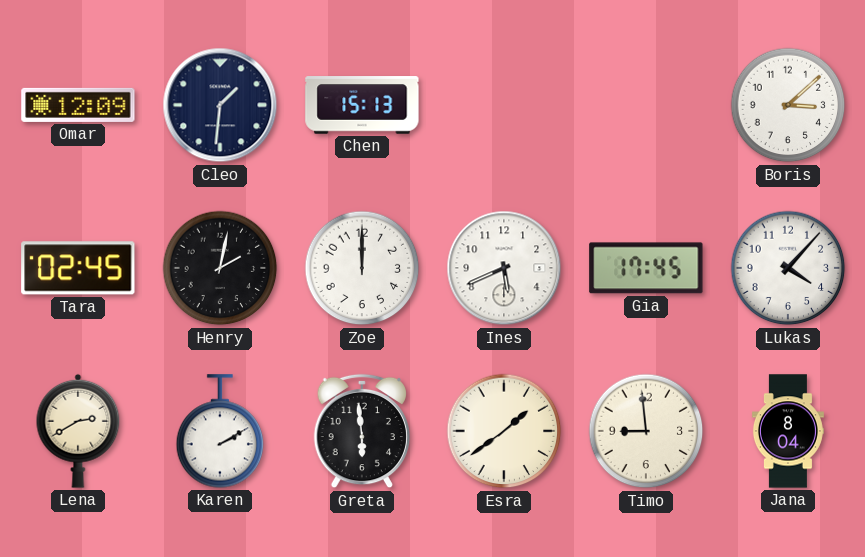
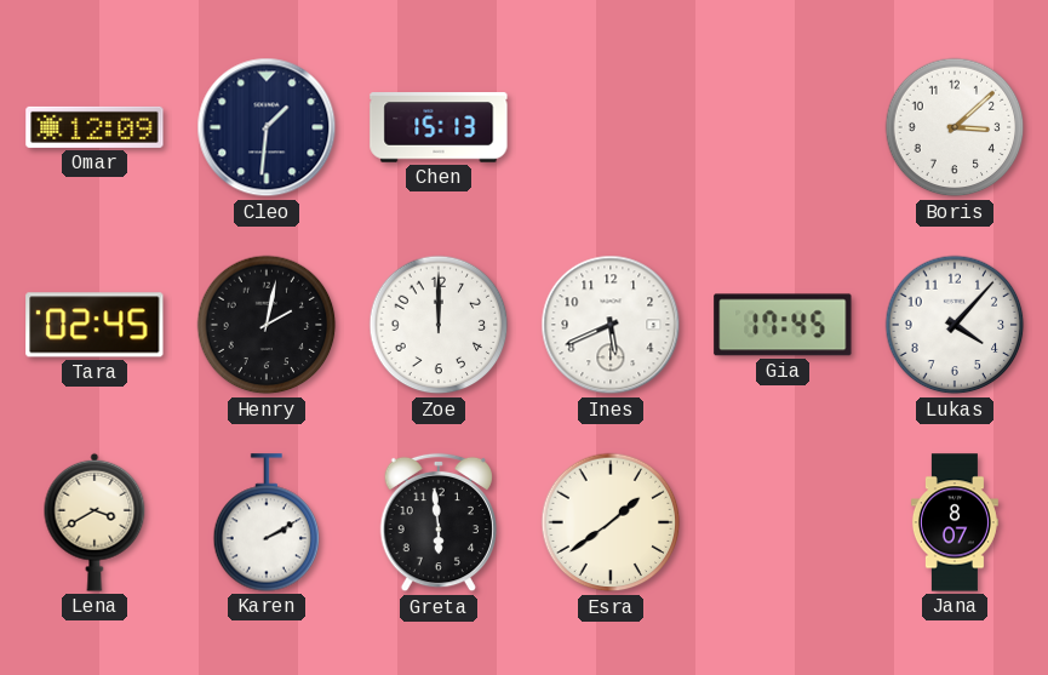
Lena: 2:40 -> 3:40
Timo: 8:59 -> none
Jana: 8:04 -> 8:07
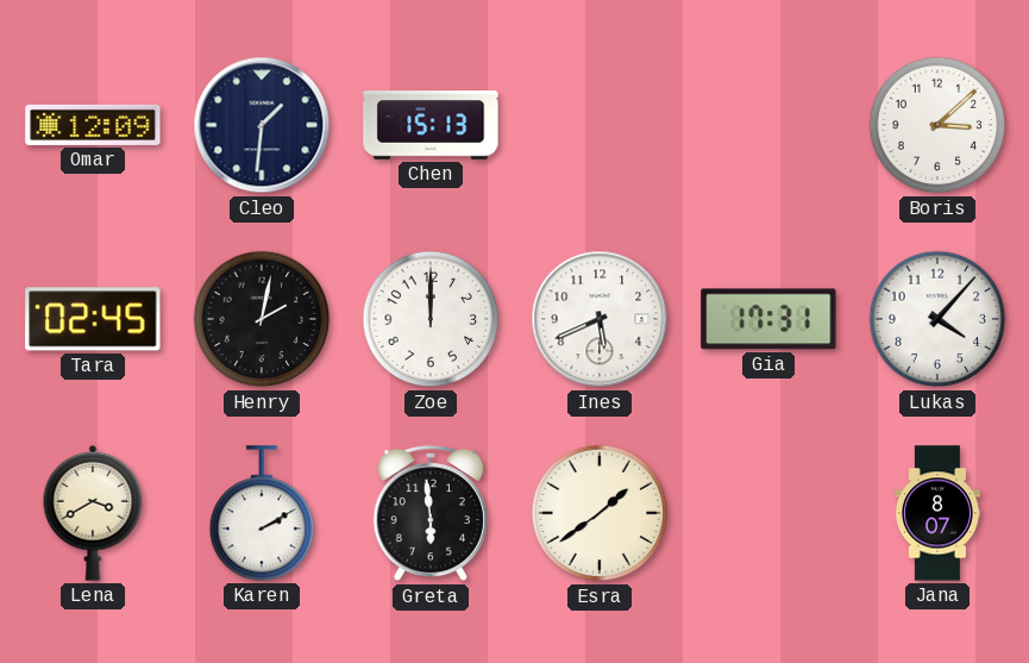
Gia: 17:45 -> 17:31
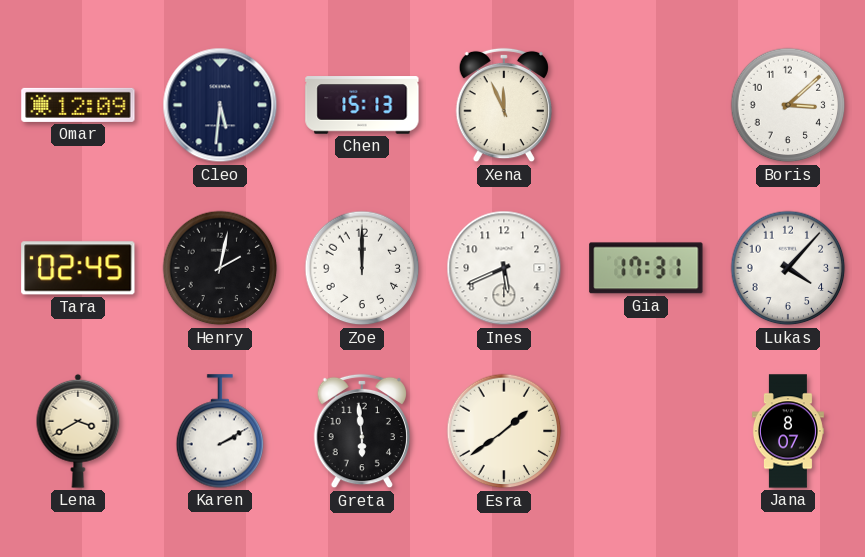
Cleo: 1:31 -> 5:31
Xena: none -> 11:56
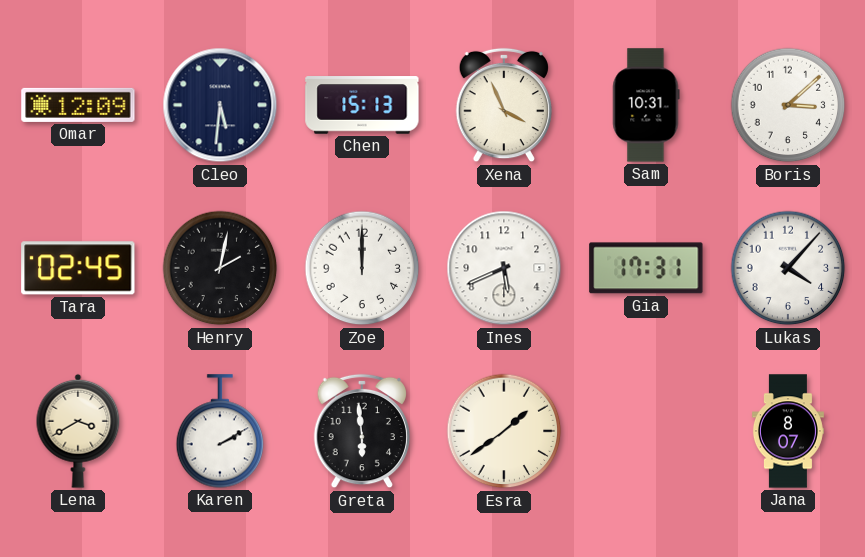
Xena: 11:56 -> 3:56
Sam: none -> 10:31
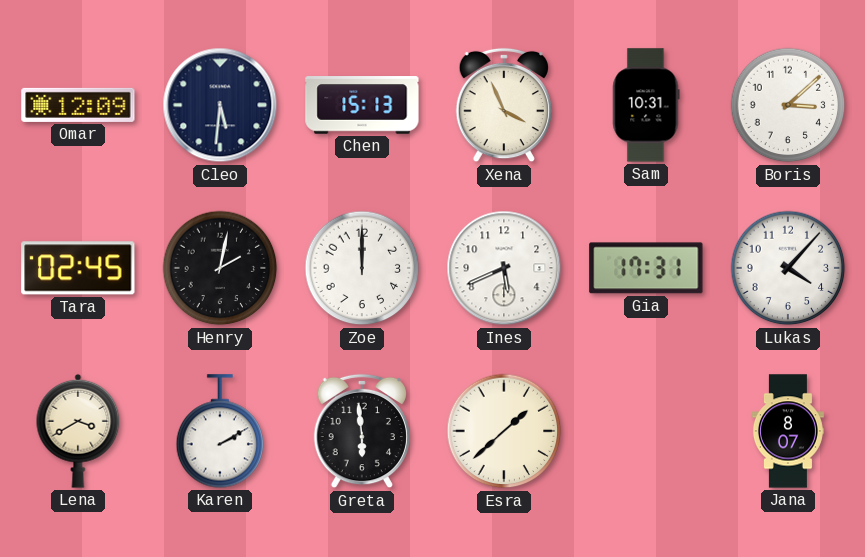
Esra: 1:39 -> 1:38
